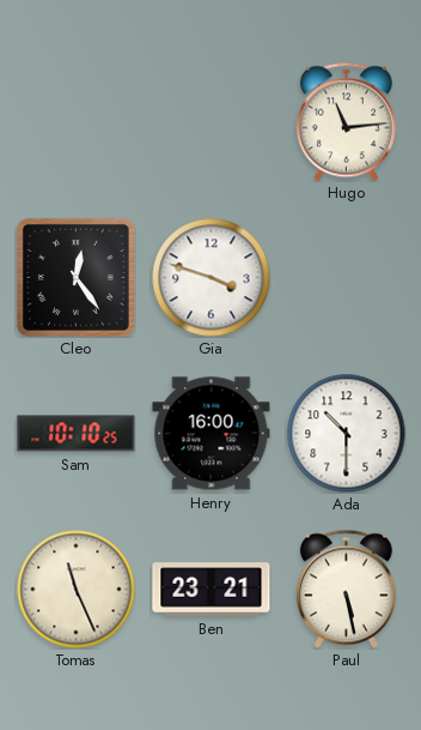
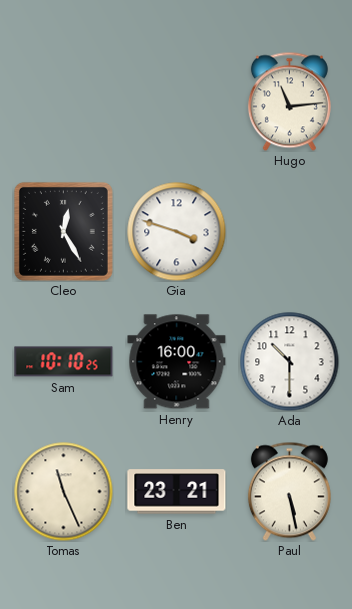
Cleo: 12:24 -> 12:25
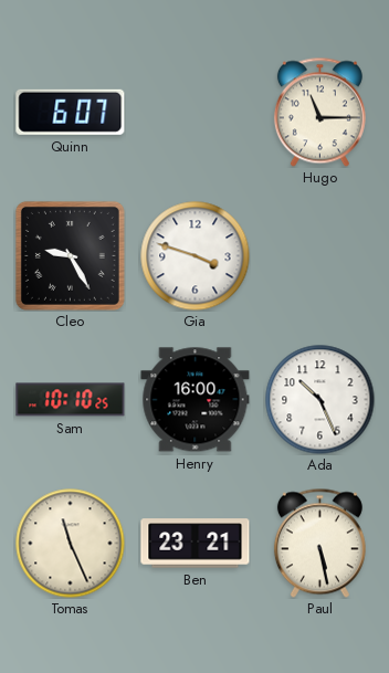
Quinn: none -> 6:07
Hugo: 11:14 -> 11:15
Cleo: 12:25 -> 9:25
Ada: 10:30 -> 10:26
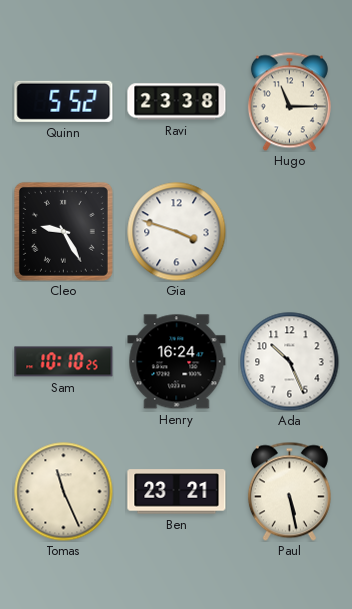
Quinn: 6:07 -> 5:52
Ravi: none -> 23:38
Henry: 16:00 -> 16:24
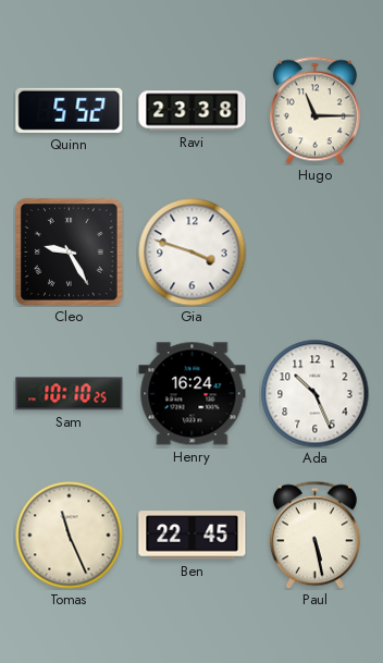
Ben: 23:21 -> 22:45
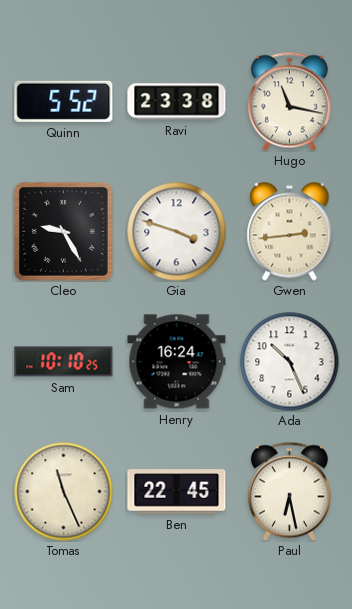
Hugo: 11:15 -> 11:17
Gwen: none -> 2:44
Paul: 5:28 -> 6:28
